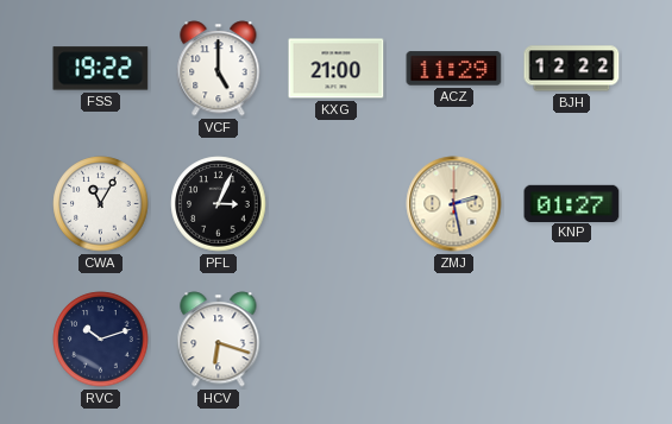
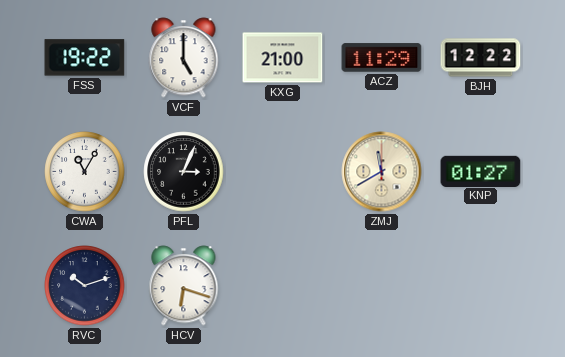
ZMJ: 2:28 -> 11:40
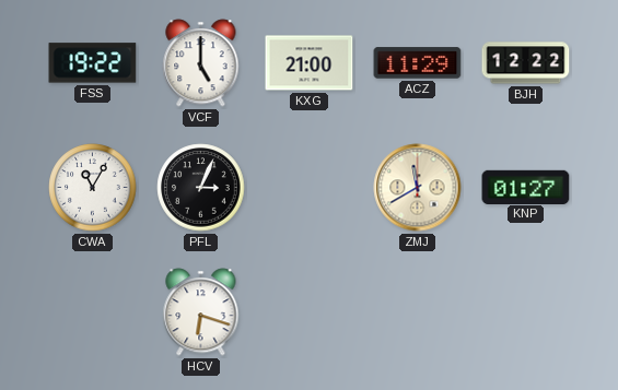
RVC: 10:12 -> none
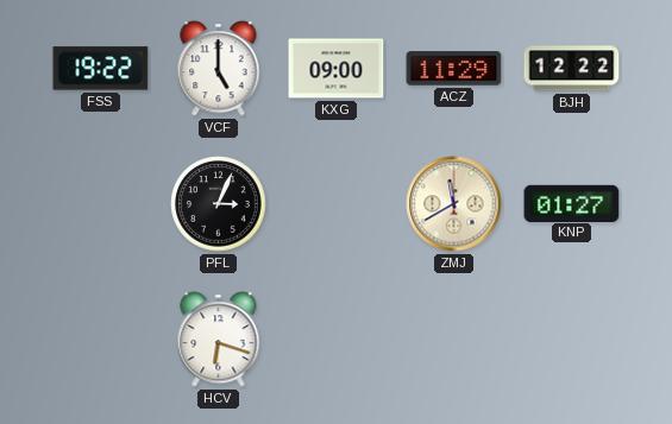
KXG: 21:00 -> 09:00
CWA: 11:05 -> none
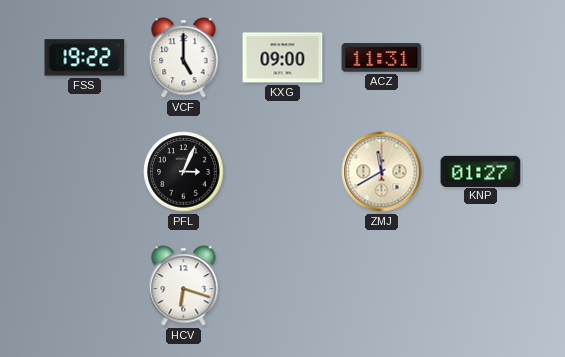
ACZ: 11:29 -> 11:31
BJH: 12:22 -> none
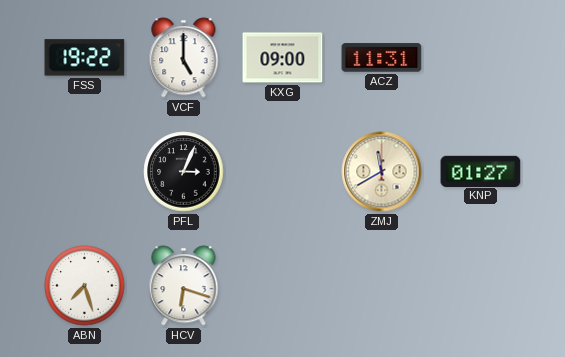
ABN: none -> 7:27
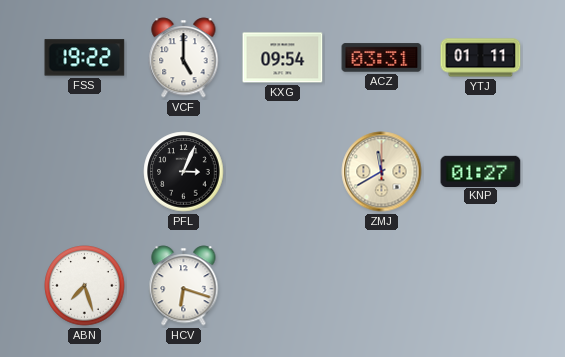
KXG: 09:00 -> 09:54
ACZ: 11:31 -> 03:31
YTJ: none -> 01:11
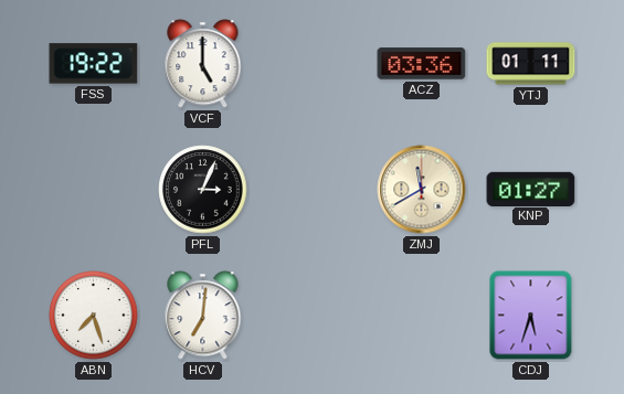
KXG: 09:54 -> none
ACZ: 03:31 -> 03:36
HCV: 6:18 -> 7:01
CDJ: none -> 5:33
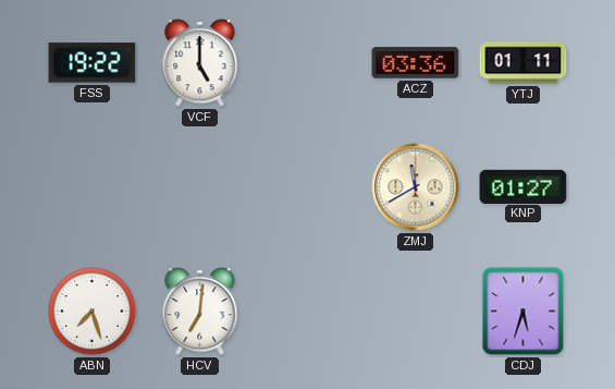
PFL: 3:04 -> none
